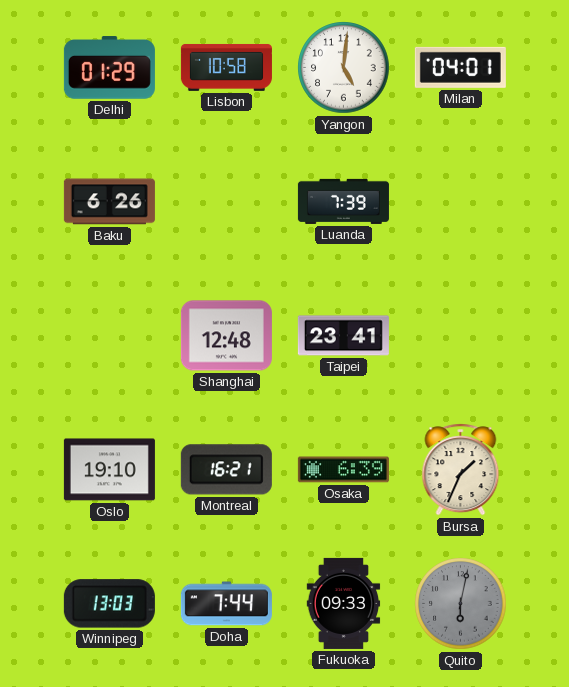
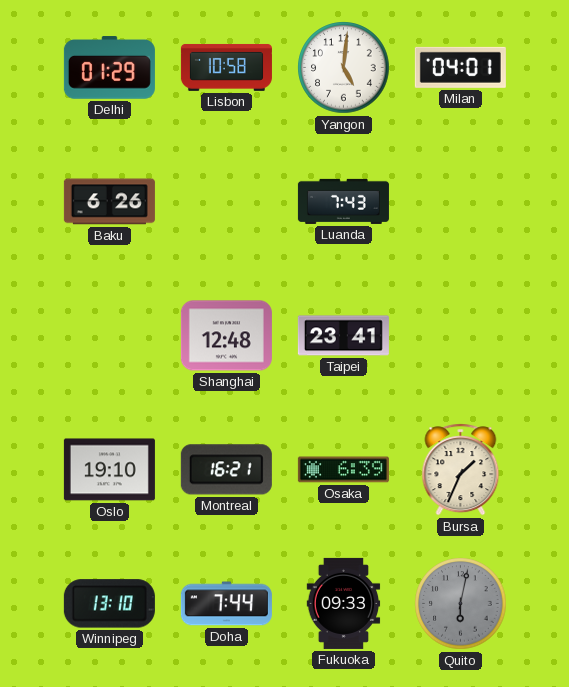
Luanda: 7:39 -> 7:43
Winnipeg: 13:03 -> 13:10
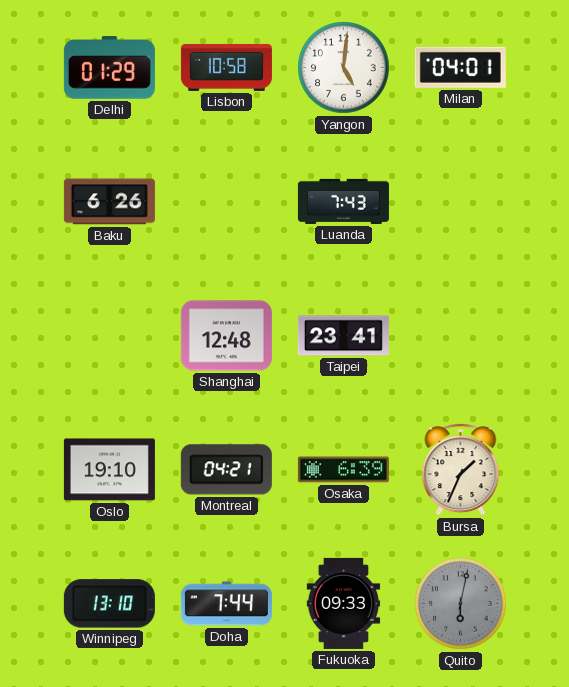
Montreal: 16:21 -> 04:21
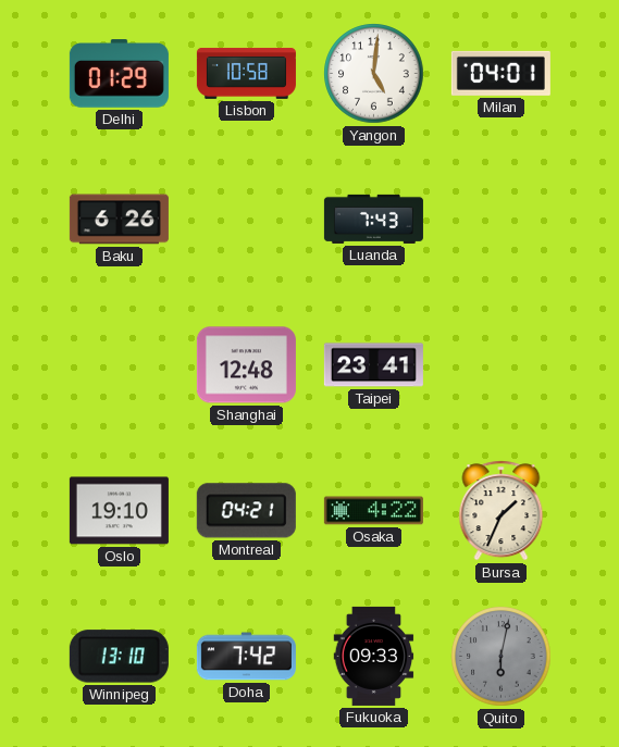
Osaka: 6:39 -> 4:22
Doha: 7:44 -> 7:42
